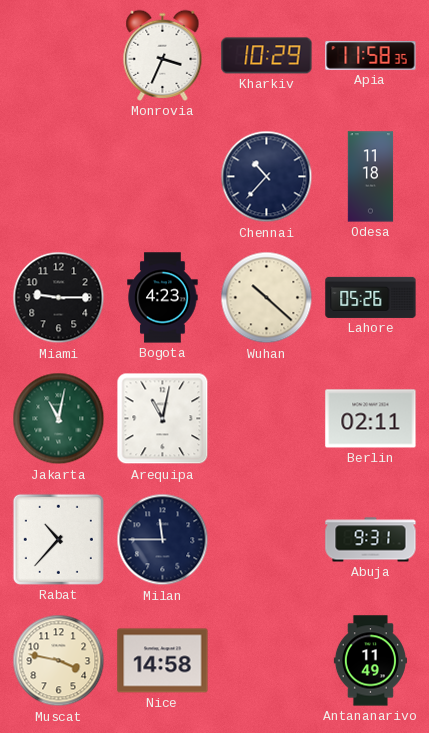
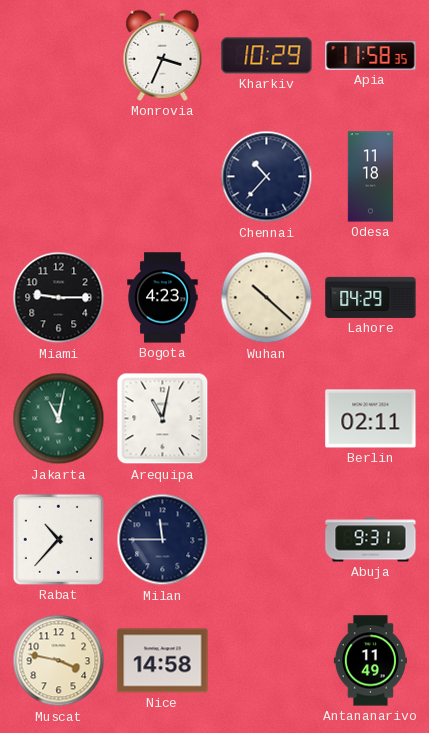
Lahore: 05:26 -> 04:29
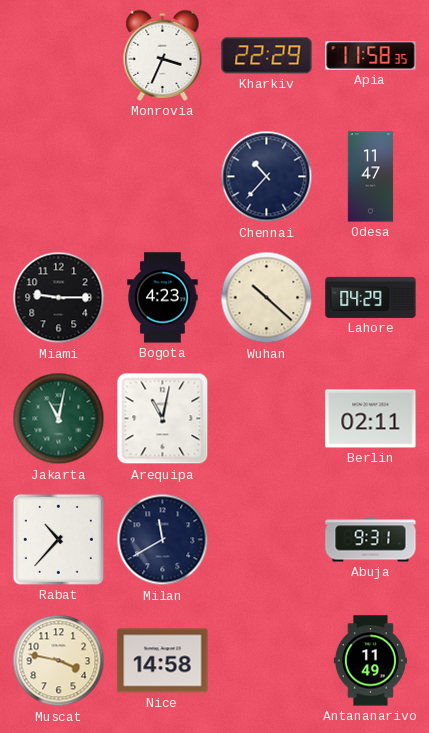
Kharkiv: 10:29 -> 22:29
Odesa: 11:18 -> 11:47
Milan: 11:45 -> 11:40
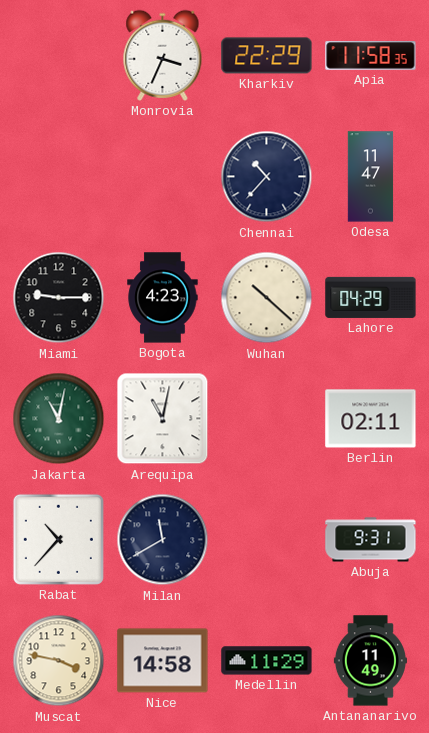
Medellin: none -> 11:29
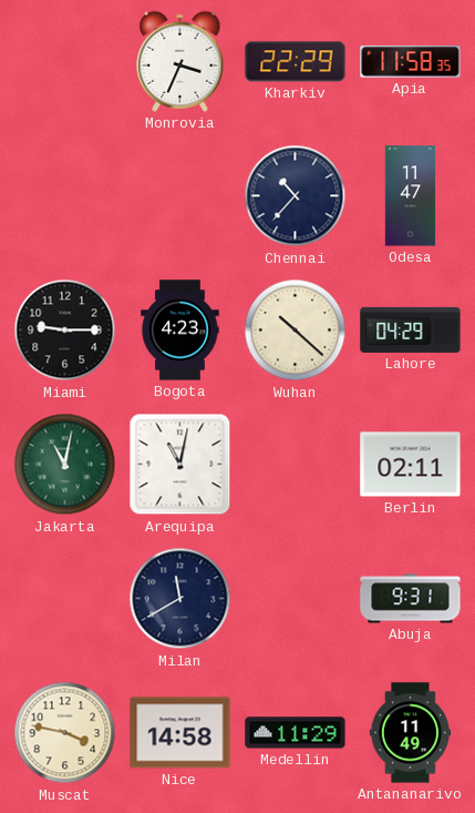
Rabat: 10:37 -> none
